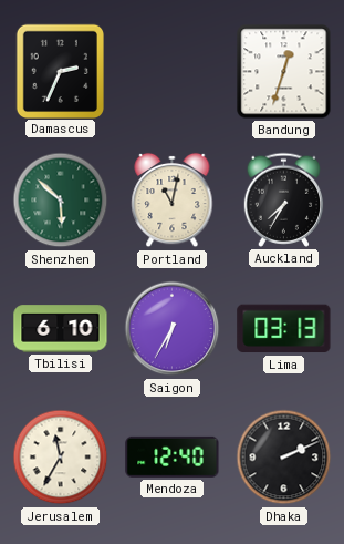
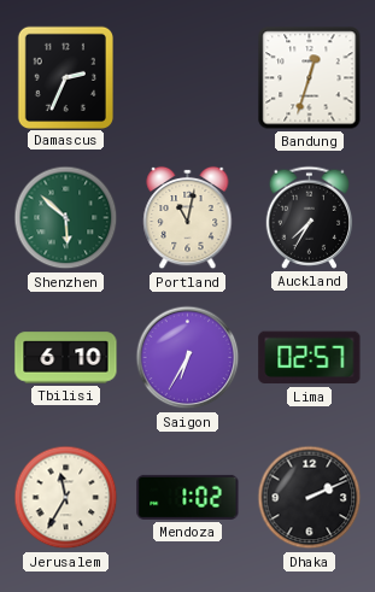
Lima: 03:13 -> 02:57
Mendoza: 12:40 -> 1:02
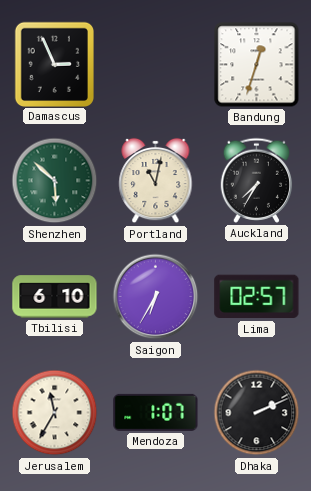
Damascus: 2:34 -> 2:56
Mendoza: 1:02 -> 1:07
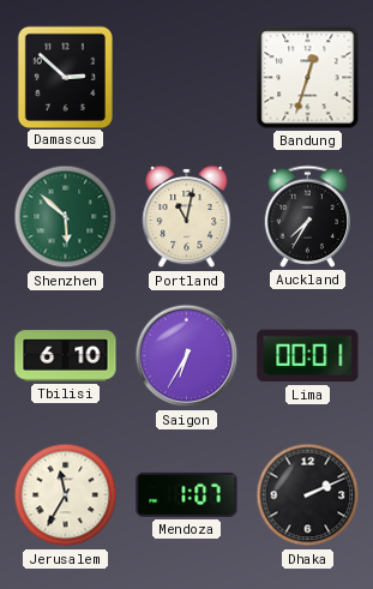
Damascus: 2:56 -> 2:52
Lima: 02:57 -> 00:01
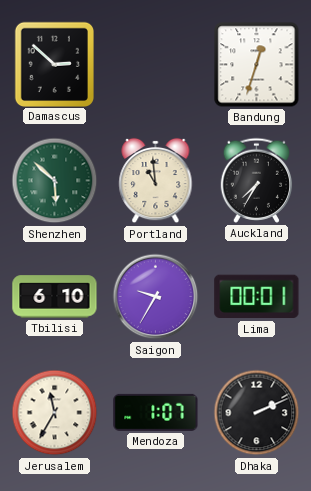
Portland: 11:02 -> 10:59
Saigon: 6:35 -> 9:35
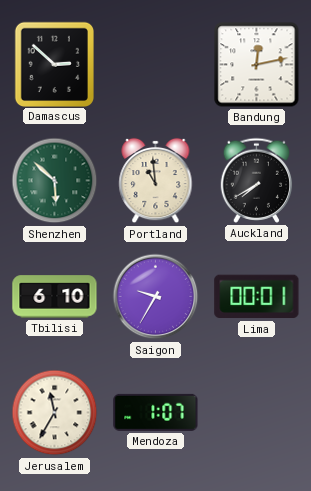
Bandung: 12:33 -> 12:13
Auckland: 7:35 -> 7:40
Dhaka: 2:11 -> none
